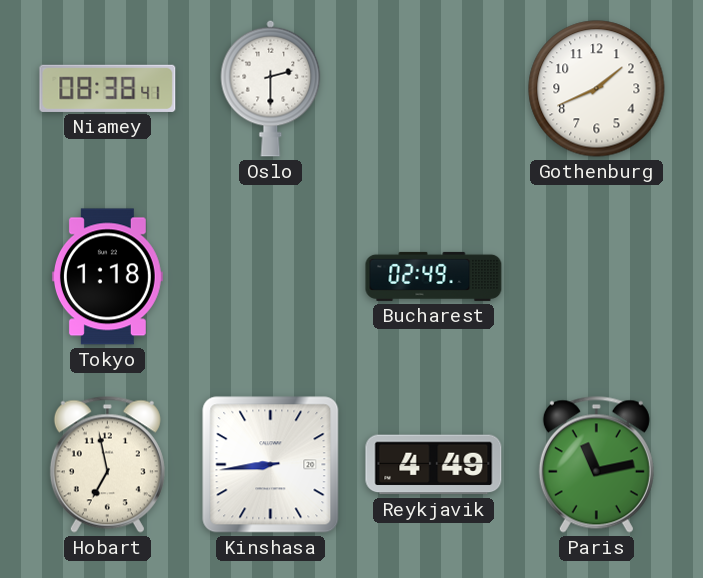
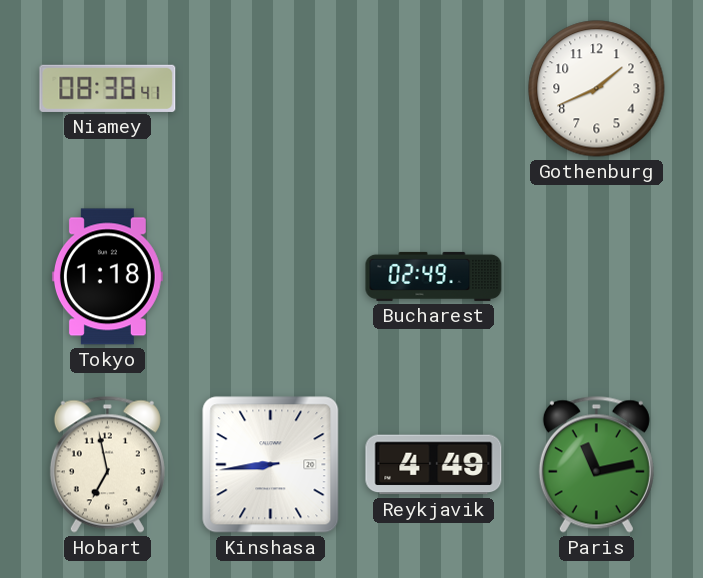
Oslo: 2:30 -> none
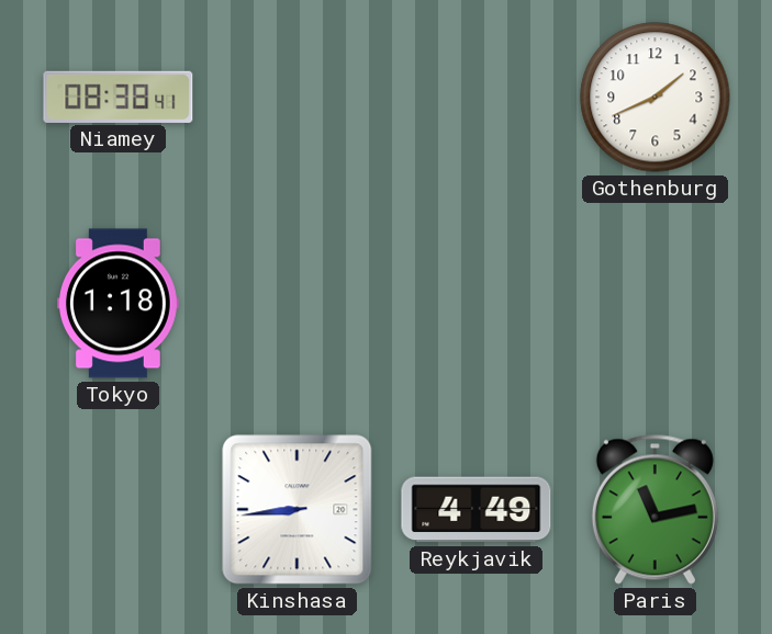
Bucharest: 02:49 -> none
Hobart: 6:58 -> none
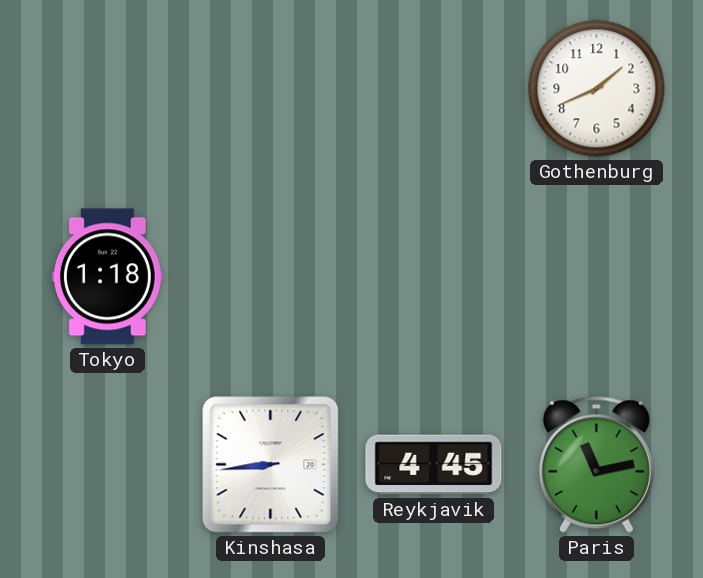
Niamey: 08:38 -> none
Reykjavik: 4:49 -> 4:45
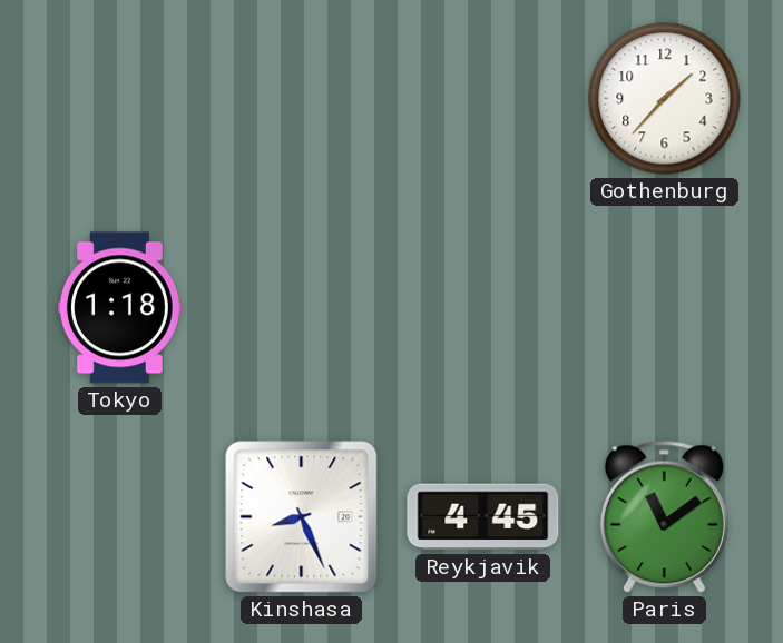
Gothenburg: 1:41 -> 1:37
Kinshasa: 8:44 -> 8:26
Paris: 11:13 -> 11:09
